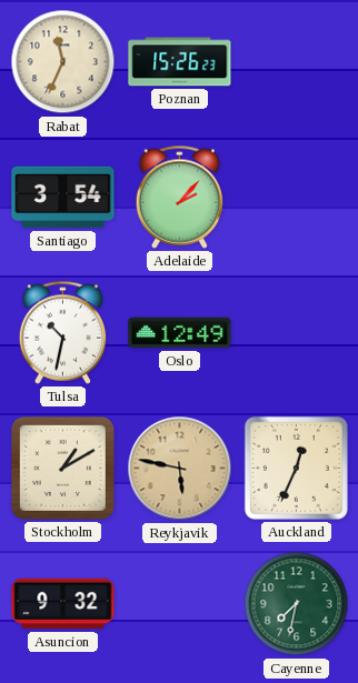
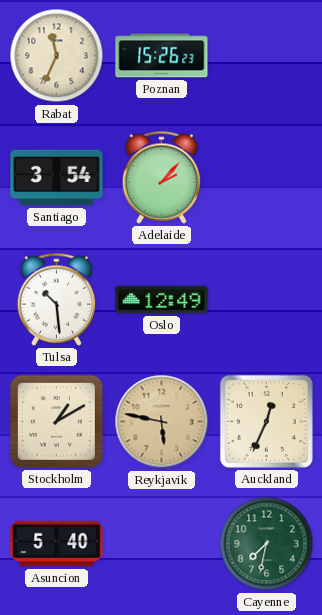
Tulsa: 10:32 -> 10:29
Asuncion: 9:32 -> 5:40
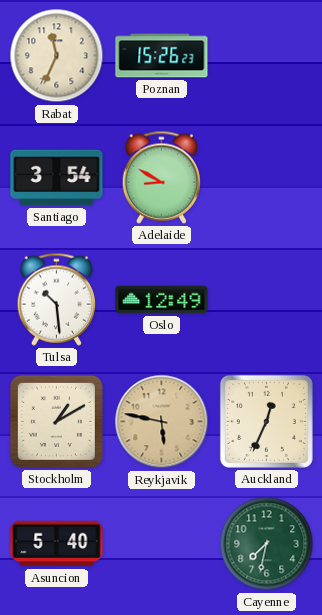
Adelaide: 2:07 -> 8:50
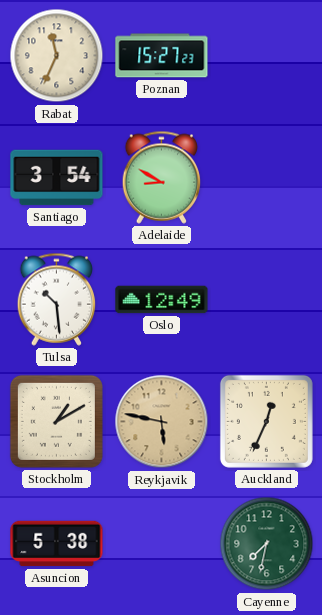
Poznan: 15:26 -> 15:27
Asuncion: 5:40 -> 5:38
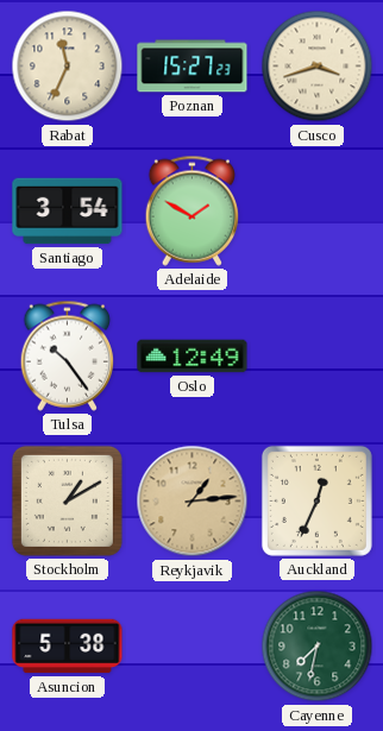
Cusco: none -> 3:42
Adelaide: 8:50 -> 1:50
Tulsa: 10:29 -> 10:24
Reykjavik: 5:47 -> 1:14
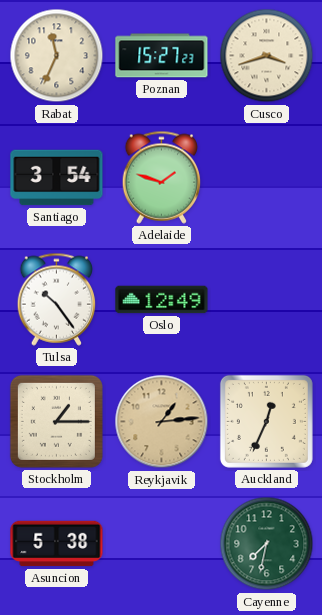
Adelaide: 1:50 -> 1:48
Stockholm: 1:10 -> 1:15
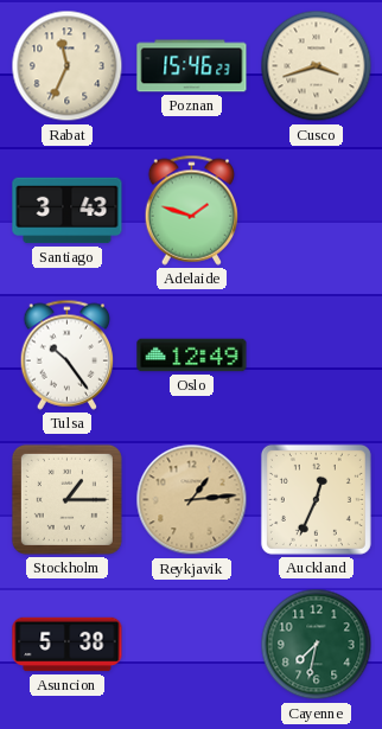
Poznan: 15:27 -> 15:46
Santiago: 3:54 -> 3:43
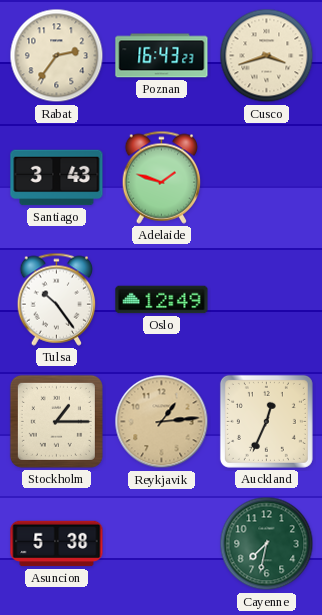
Rabat: 11:34 -> 2:36
Poznan: 15:46 -> 16:43
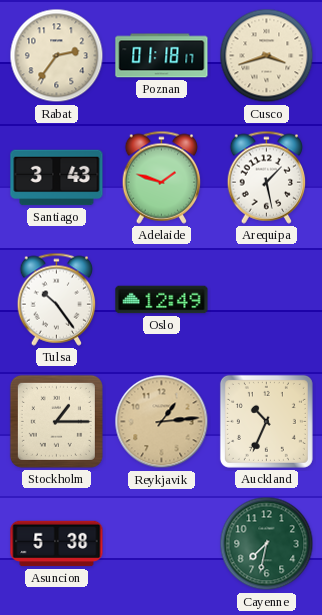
Poznan: 16:43 -> 01:18
Arequipa: none -> 1:28
Auckland: 12:34 -> 10:34
